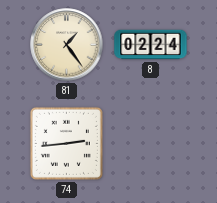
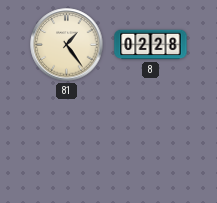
8: 02:24 -> 02:28
74: 2:44 -> none
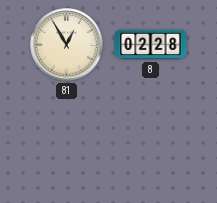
81: 1:24 -> 12:55
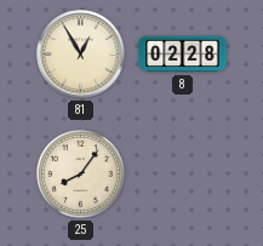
25: none -> 8:06
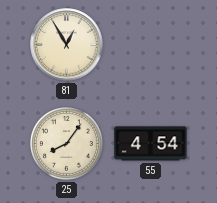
8: 02:28 -> none
55: none -> 4:54
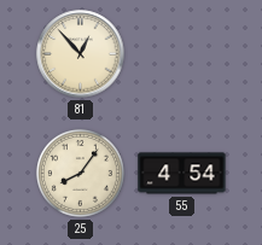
81: 12:55 -> 12:53
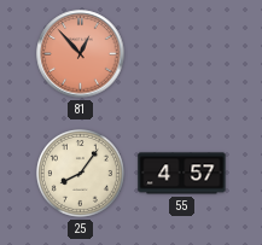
81 dial: cream -> salmon
55: 4:54 -> 4:57
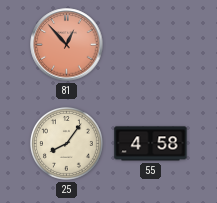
55: 4:57 -> 4:58
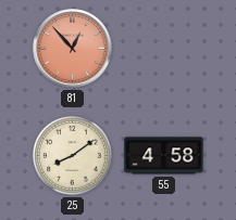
25: 8:06 -> 8:09
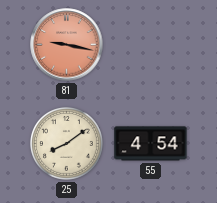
81: 12:53 -> 9:17
55: 4:58 -> 4:54
